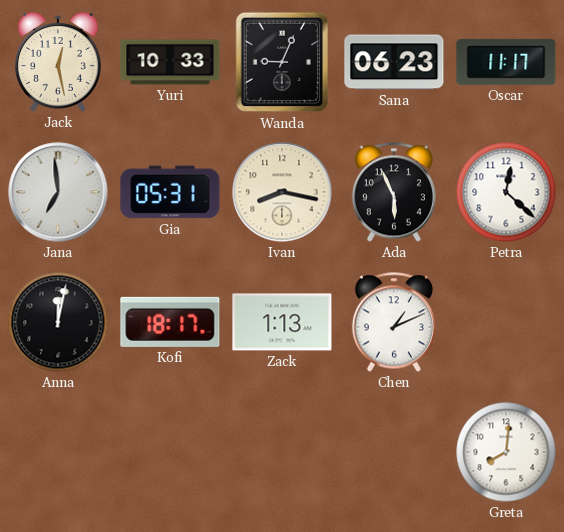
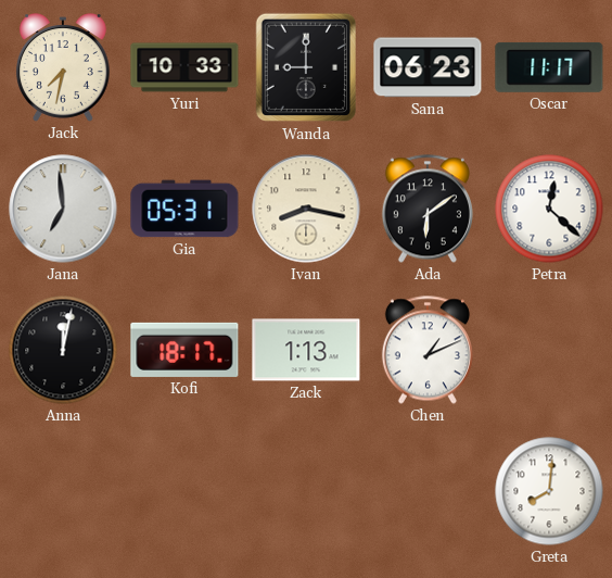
Jack: 12:28 -> 7:32
Wanda: 9:04 -> 9:00
Ada: 5:56 -> 6:09
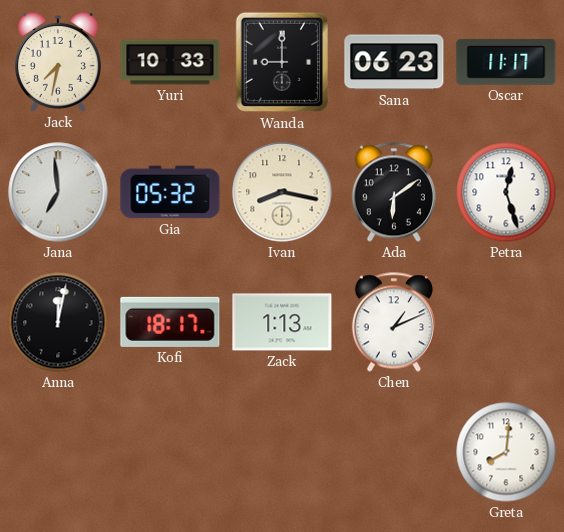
Gia: 05:31 -> 05:32
Petra: 12:22 -> 12:27
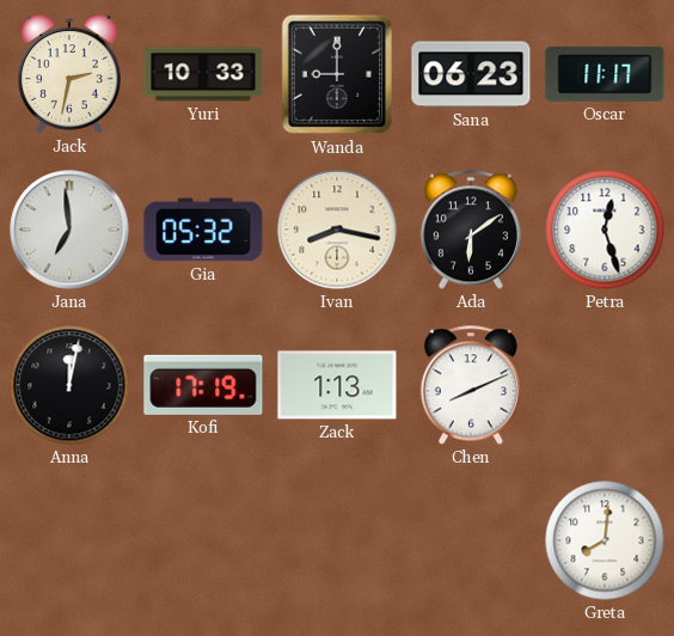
Jack: 7:32 -> 2:32
Kofi: 18:17 -> 17:19
Chen: 1:11 -> 8:11
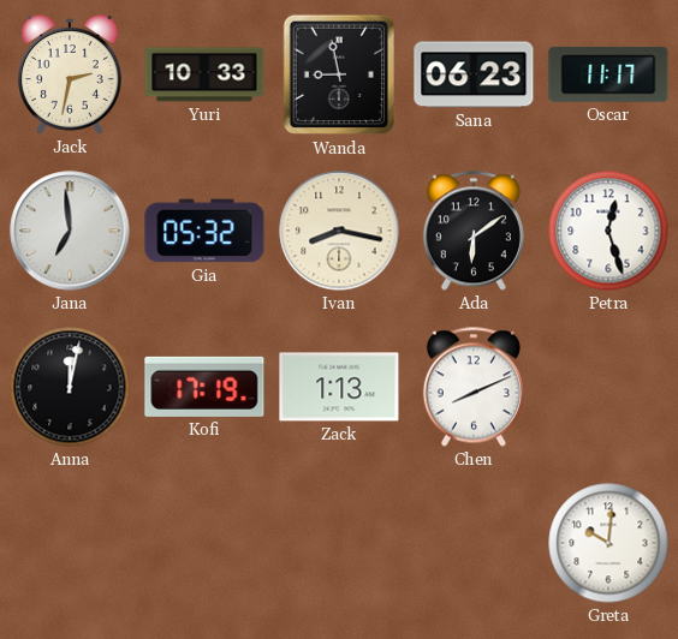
Wanda: 9:00 -> 8:58
Greta: 8:01 -> 10:01
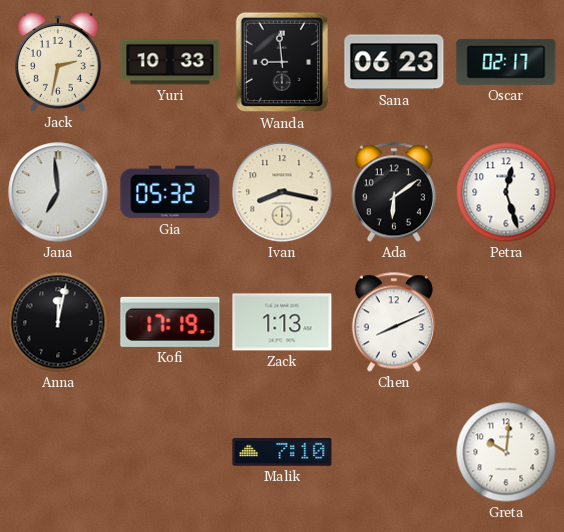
Wanda: 8:58 -> 8:59
Oscar: 11:17 -> 02:17
Malik: none -> 7:10
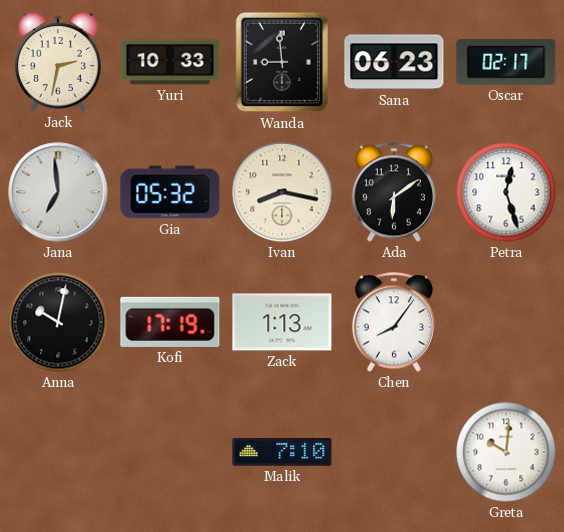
Anna: 12:02 -> 10:02
Chen: 8:11 -> 8:06
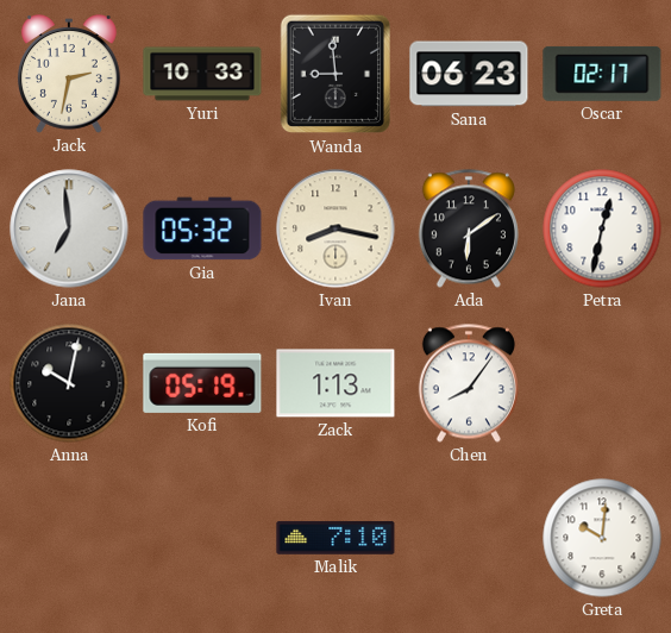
Petra: 12:27 -> 12:32
Kofi: 17:19 -> 05:19
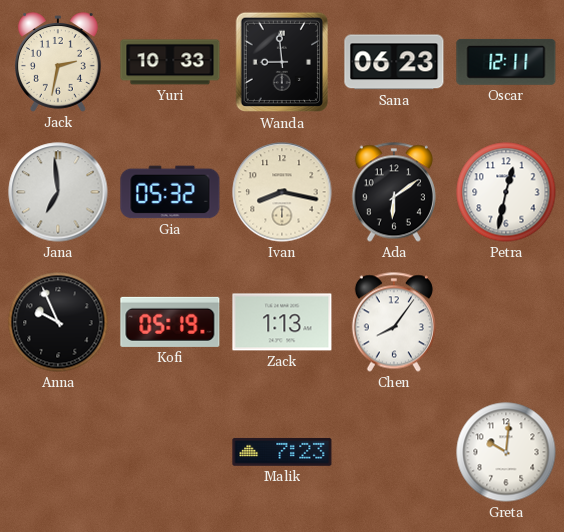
Oscar: 02:17 -> 12:11
Anna: 10:02 -> 9:56
Malik: 7:10 -> 7:23
